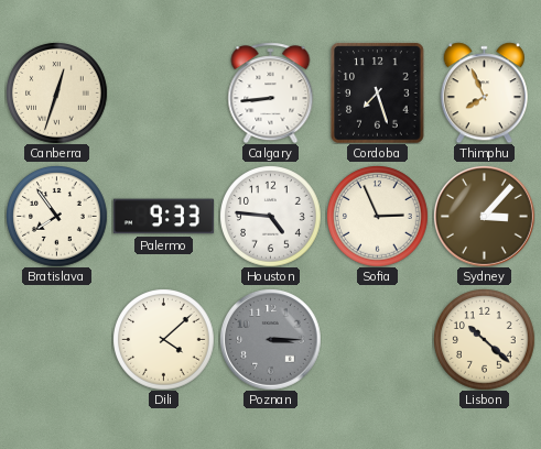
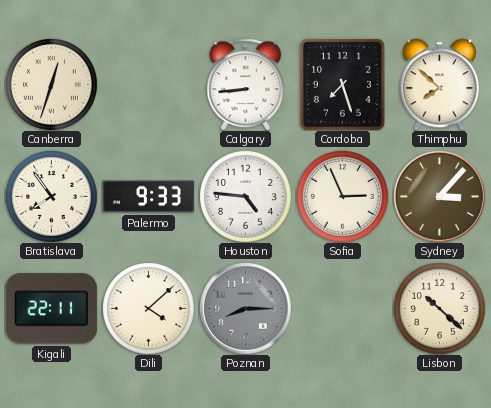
Thimphu: 7:56 -> 7:52
Kigali: none -> 22:11
Poznan: 3:15 -> 8:15
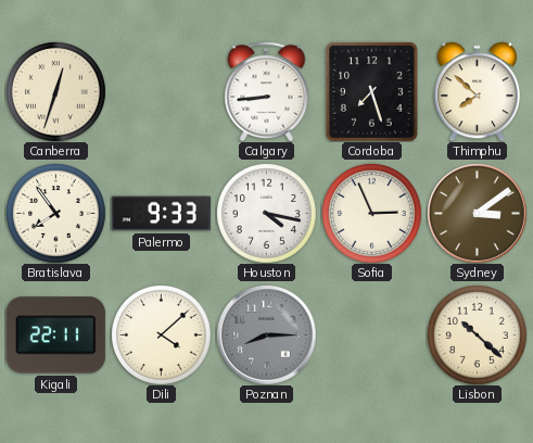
Houston: 4:46 -> 4:17
Sydney: 3:07 -> 3:09
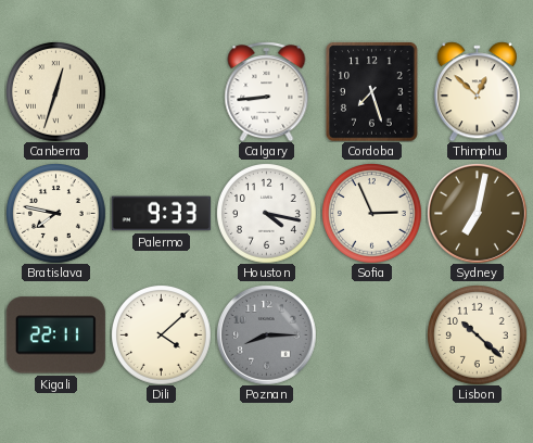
Thimphu: 7:52 -> 12:52
Bratislava: 7:54 -> 7:47
Sydney: 3:09 -> 7:02
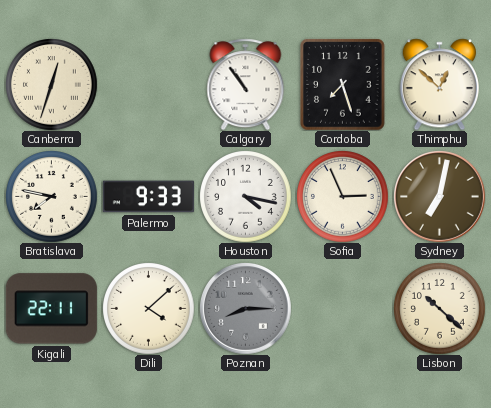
Calgary: 8:44 -> 10:54
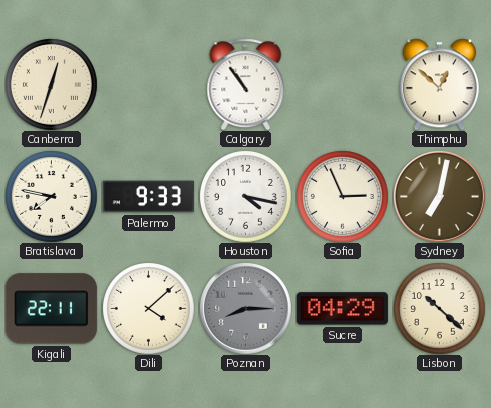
Cordoba: 7:27 -> none
Sucre: none -> 04:29
